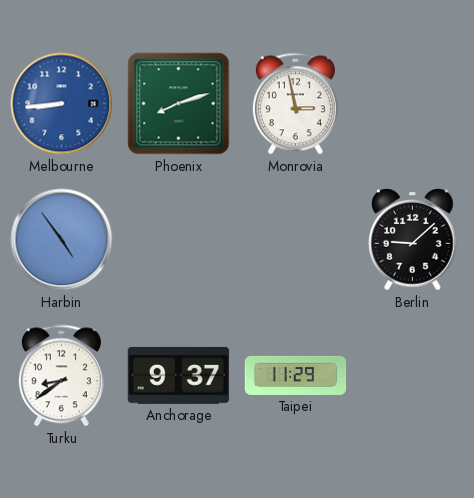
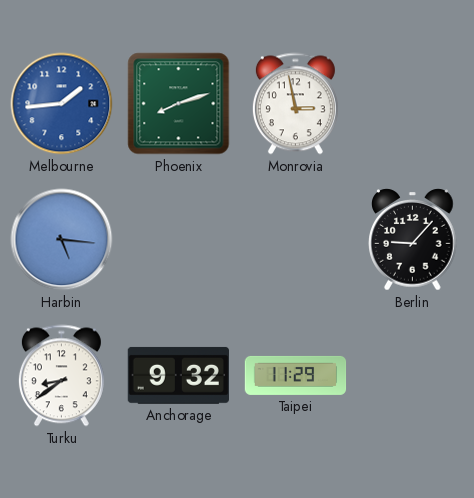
Melbourne: 8:44 -> 1:44
Harbin: 4:54 -> 5:16
Berlin: 9:08 -> 9:07
Anchorage: 9:37 -> 9:32
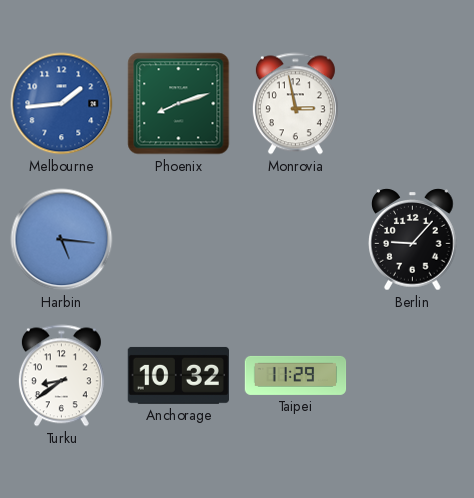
Anchorage: 9:32 -> 10:32
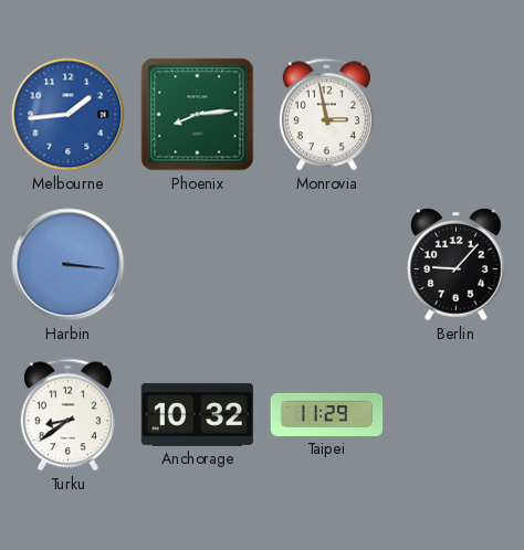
Phoenix: 8:12 -> 8:14
Harbin: 5:16 -> 3:16
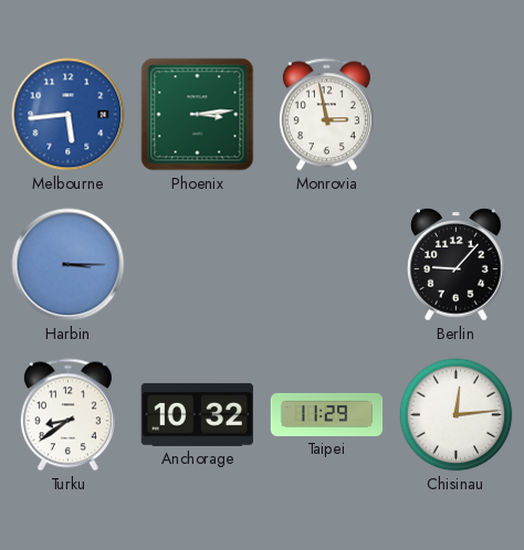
Melbourne: 1:44 -> 5:44
Phoenix: 8:14 -> 3:14
Harbin: 3:16 -> 3:15
Chisinau: none -> 12:14
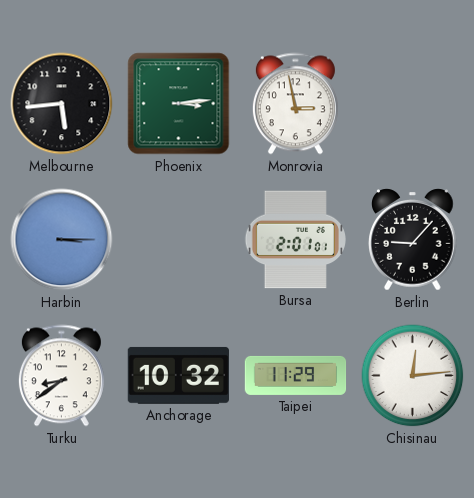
Melbourne dial: blue -> black
Bursa: none -> 2:01
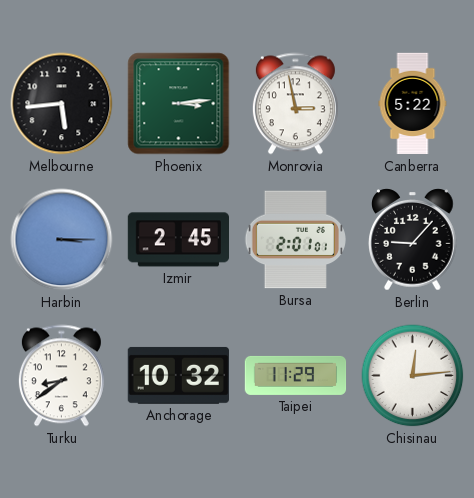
Canberra: none -> 5:22
Izmir: none -> 2:45
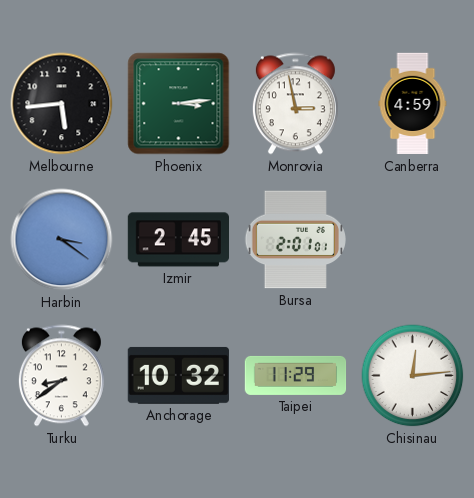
Canberra: 5:22 -> 4:59
Harbin: 3:15 -> 3:21
Berlin: 9:07 -> none
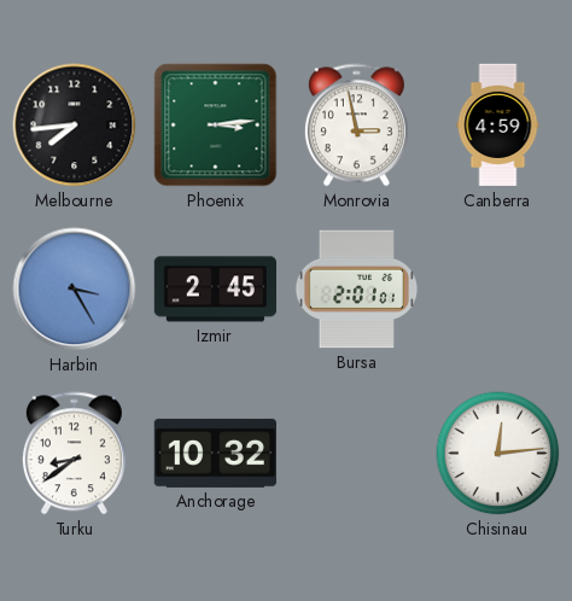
Melbourne: 5:44 -> 7:44
Harbin: 3:21 -> 3:25
Taipei: 11:29 -> none
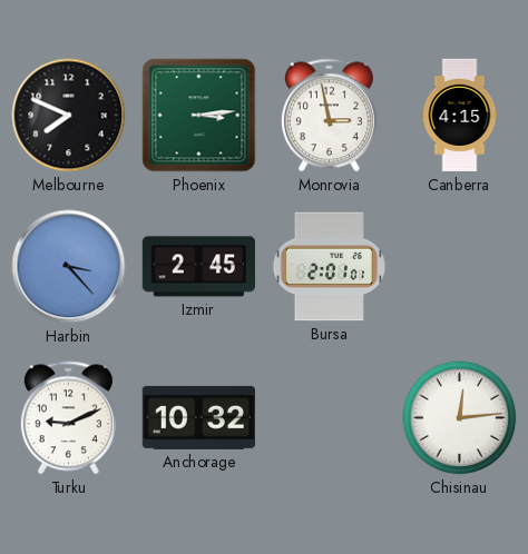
Melbourne: 7:44 -> 7:49
Canberra: 4:59 -> 4:15
Harbin: 3:25 -> 3:23
Turku: 8:39 -> 9:11
